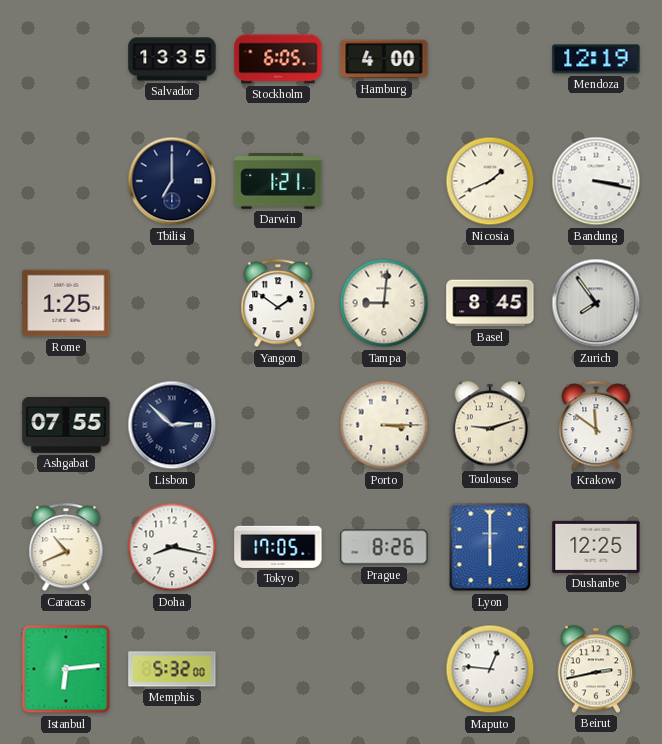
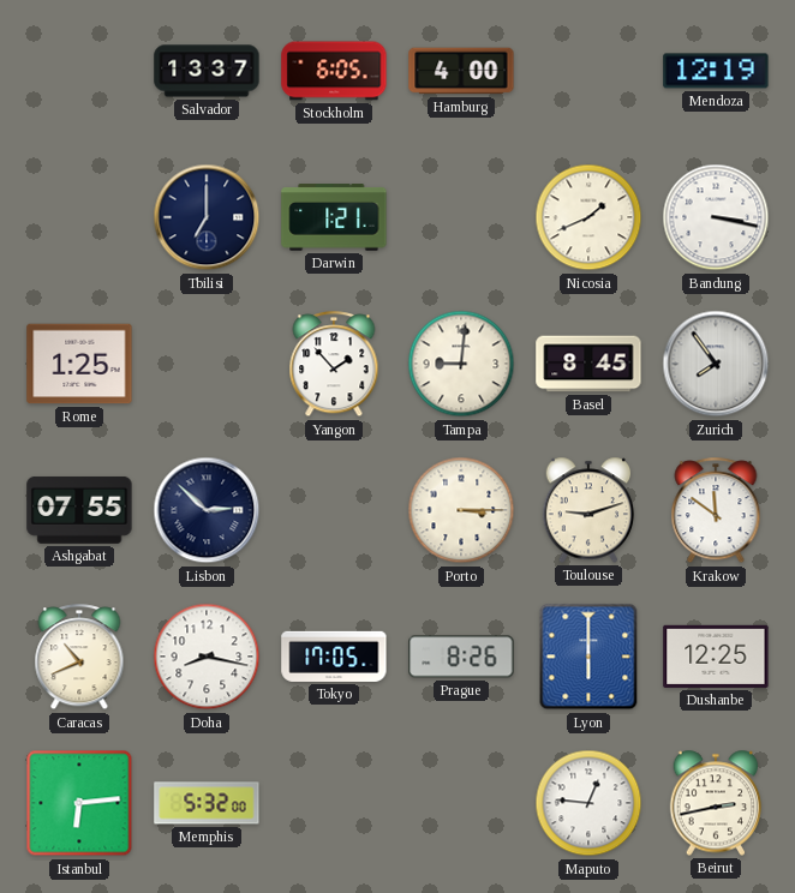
Salvador: 13:35 -> 13:37
Yangon: 1:51 -> 1:53
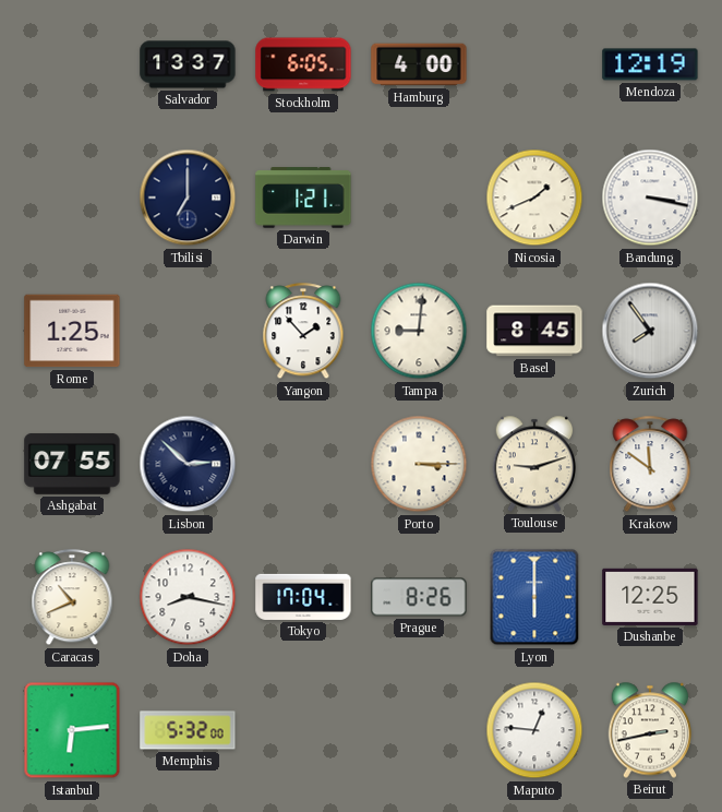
Tokyo: 17:05 -> 17:04
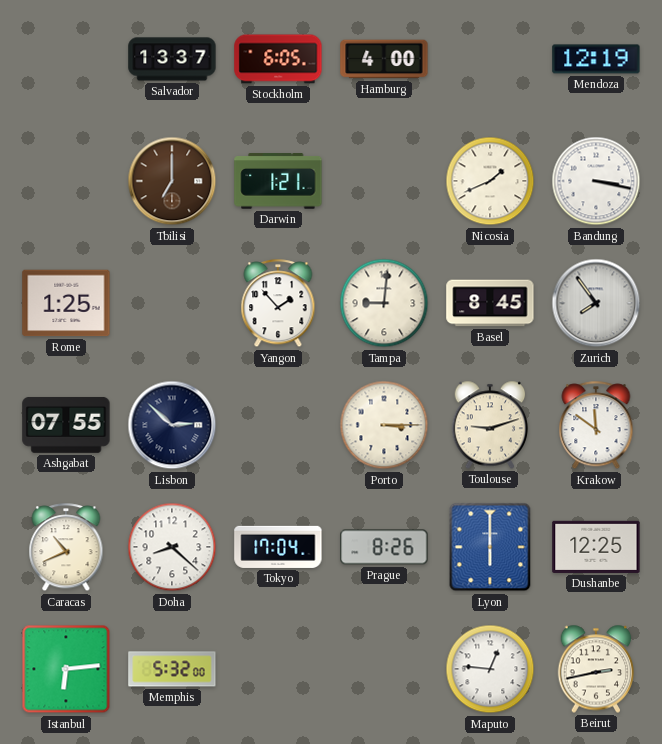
Tbilisi dial: navy -> brown
Doha: 8:17 -> 8:22
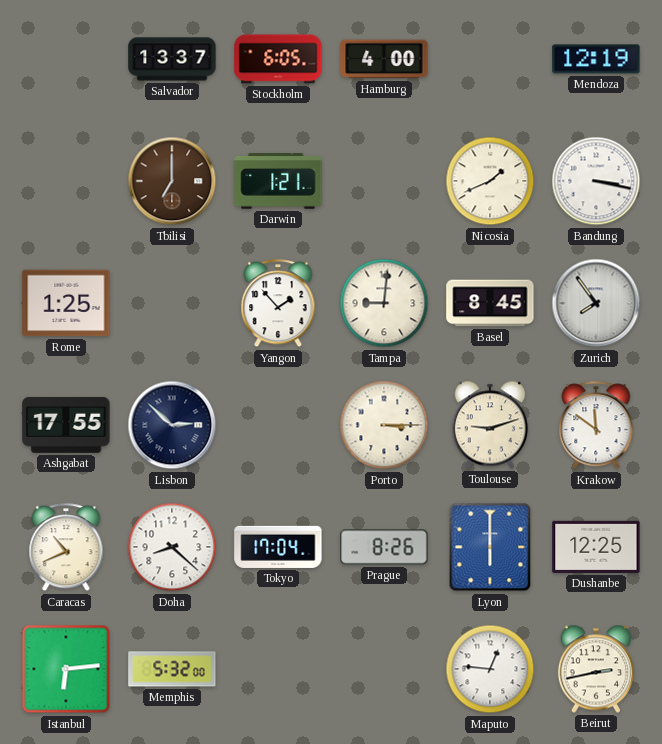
Ashgabat: 07:55 -> 17:55
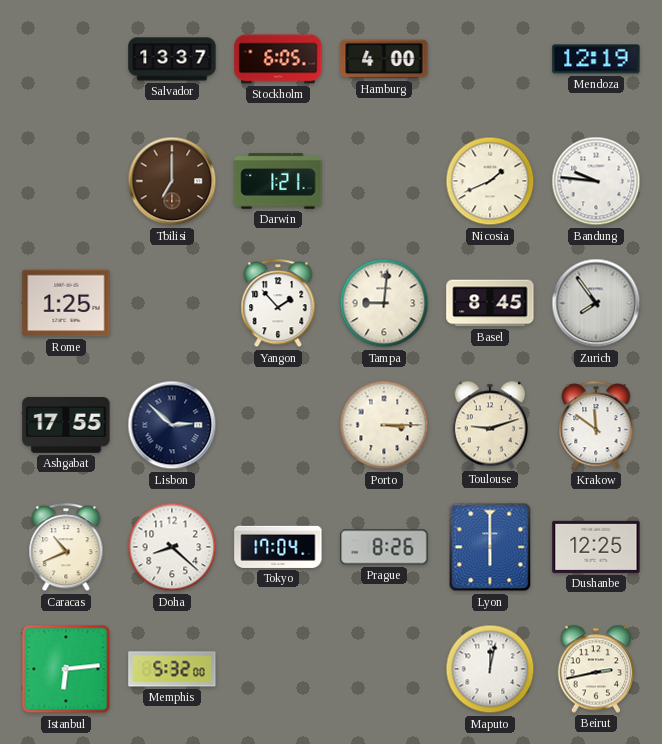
Bandung: 3:17 -> 9:46
Maputo: 12:46 -> 12:02
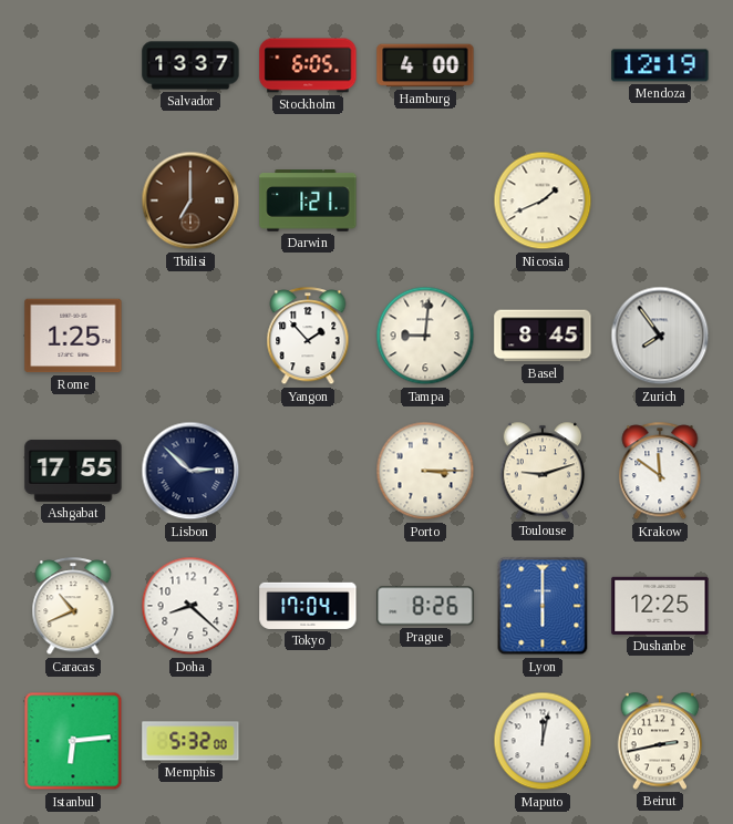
Bandung: 9:46 -> none
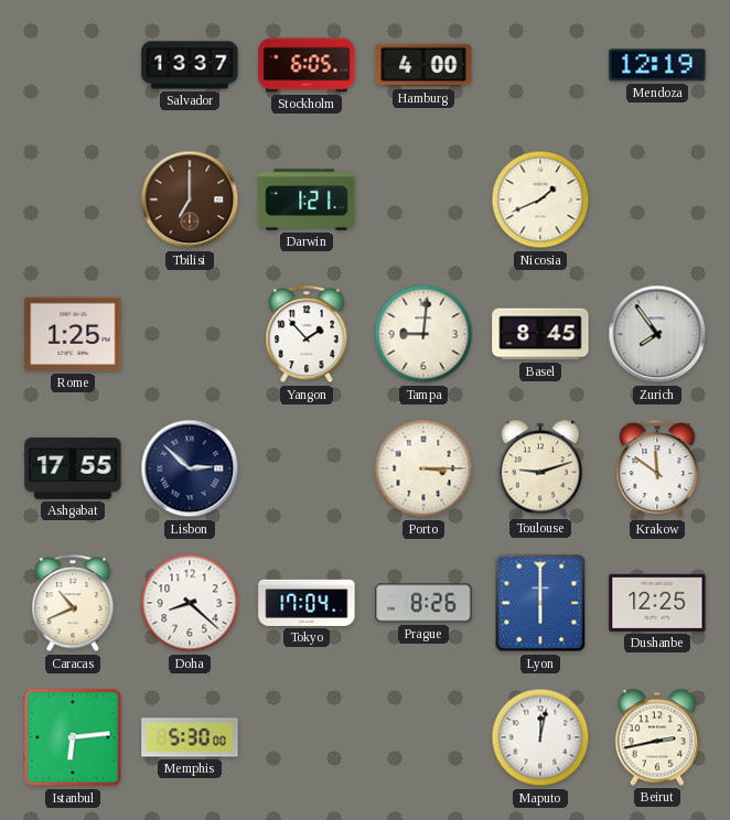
Memphis: 5:32 -> 5:30
